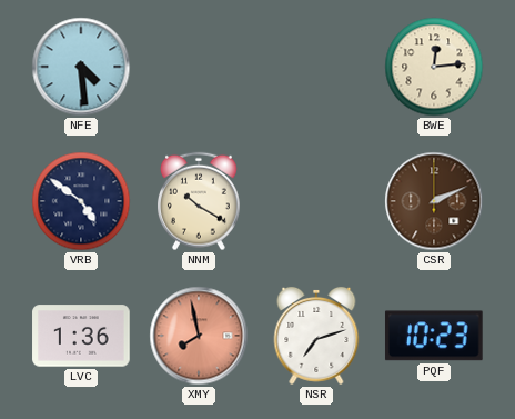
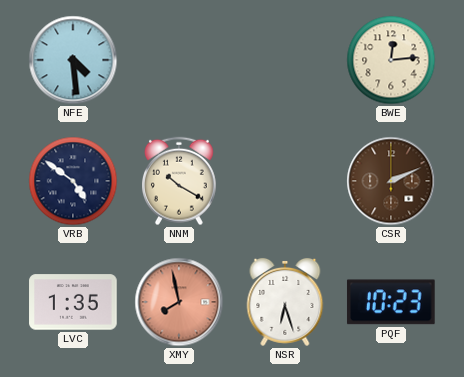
LVC: 1:36 -> 1:35
NSR: 7:12 -> 6:27
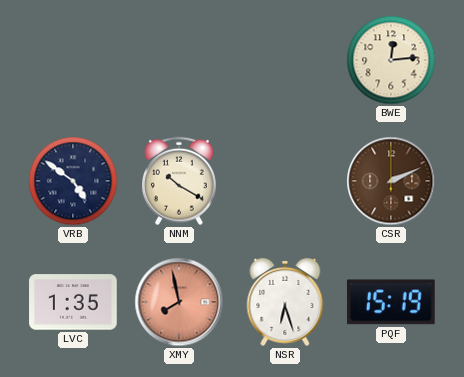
NFE: 4:29 -> none
PQF: 10:23 -> 15:19
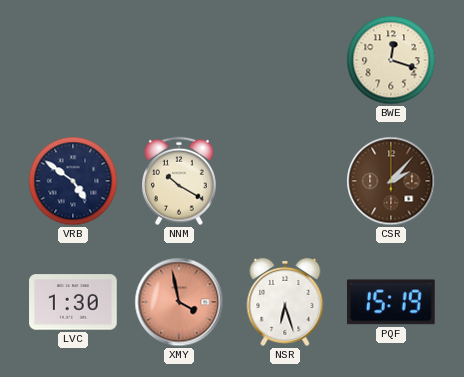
BWE: 12:14 -> 12:18
CSR: 2:11 -> 2:07
LVC: 1:35 -> 1:30
XMY: 7:58 -> 3:58
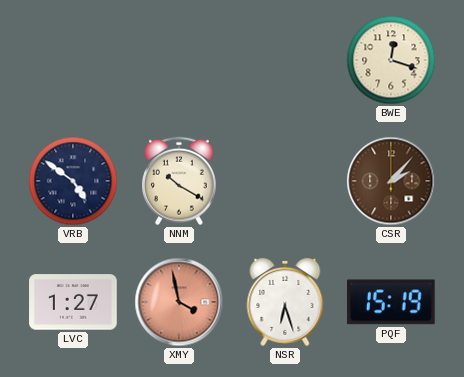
LVC: 1:30 -> 1:27
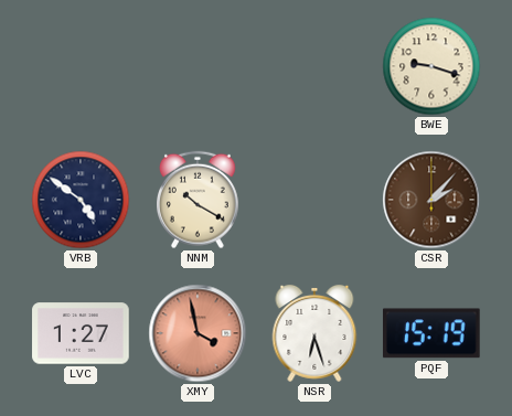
BWE: 12:18 -> 9:18
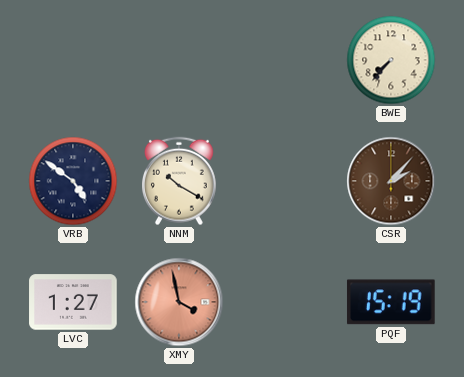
BWE: 9:18 -> 7:37
NSR: 6:27 -> none
